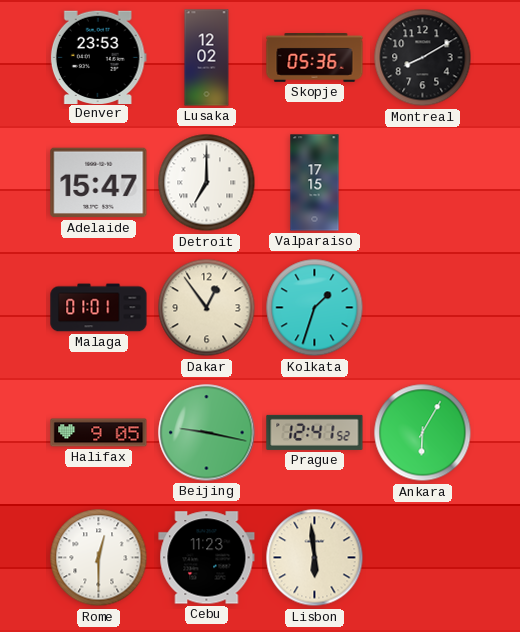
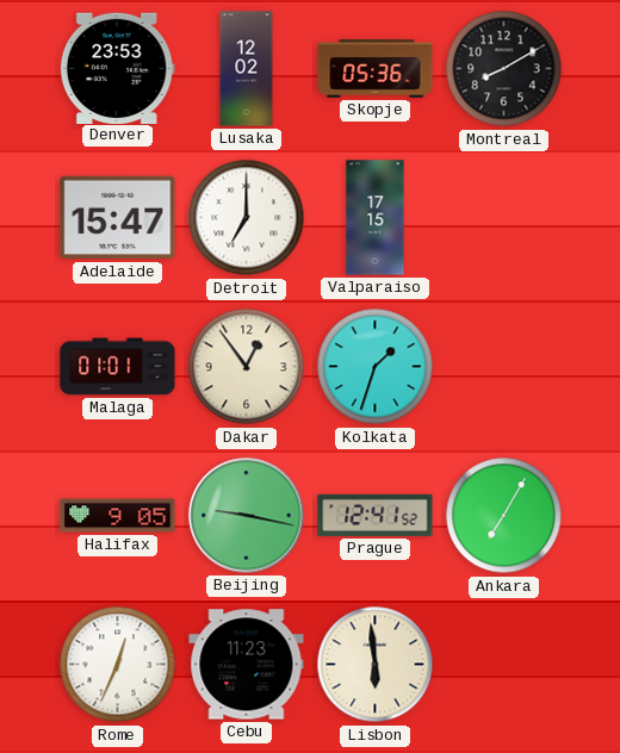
Ankara: 6:05 -> 7:05
Rome: 12:30 -> 12:34
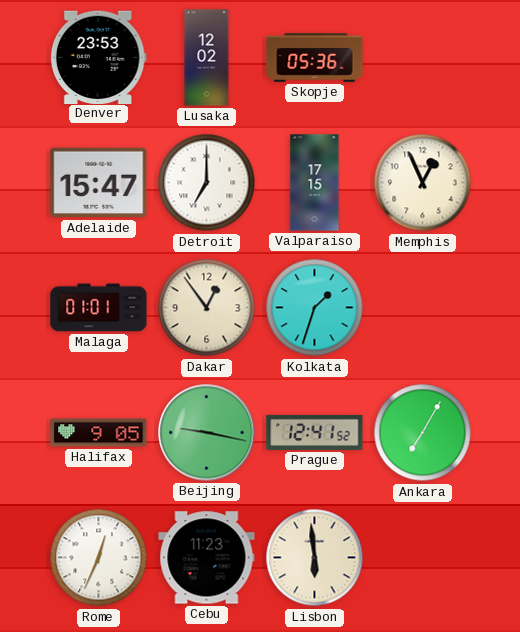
Montreal: 8:10 -> none
Memphis: none -> 12:56
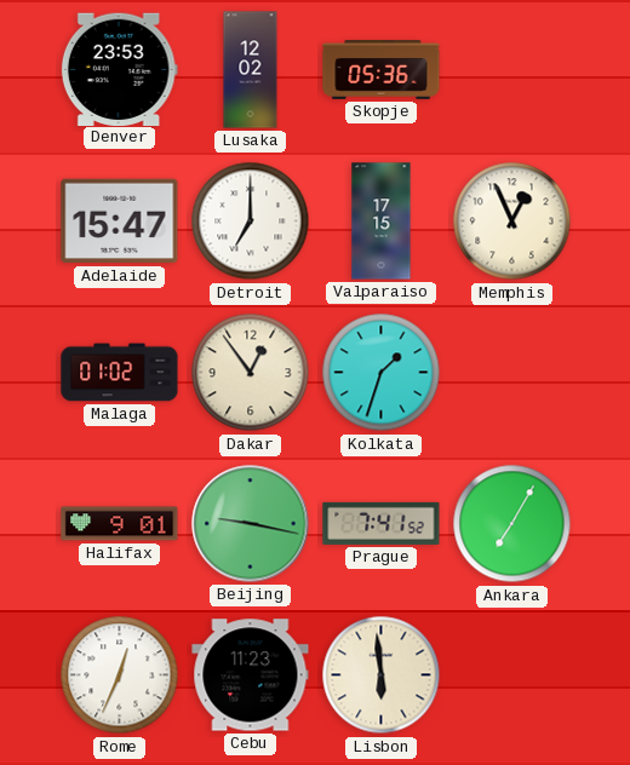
Malaga: 01:01 -> 01:02
Halifax: 9:05 -> 9:01
Prague: 12:41 -> 7:41
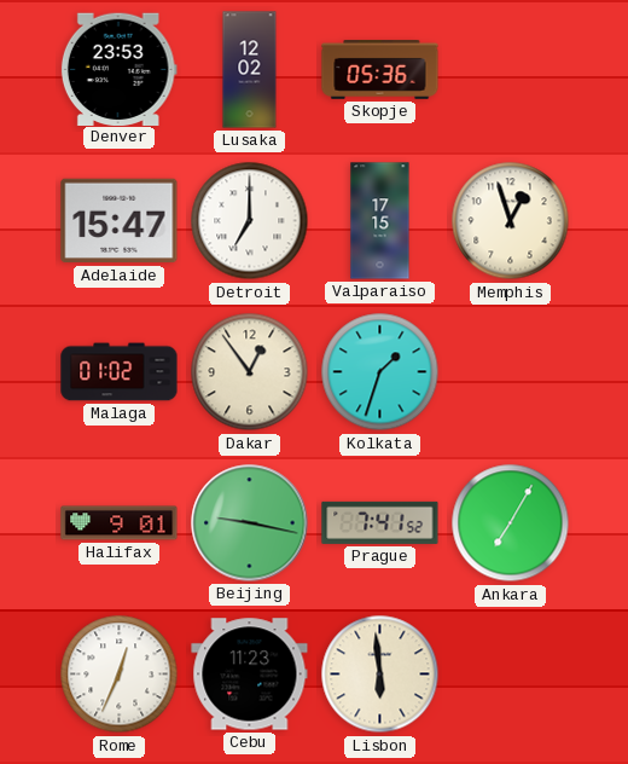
Memphis: 12:56 -> 12:57
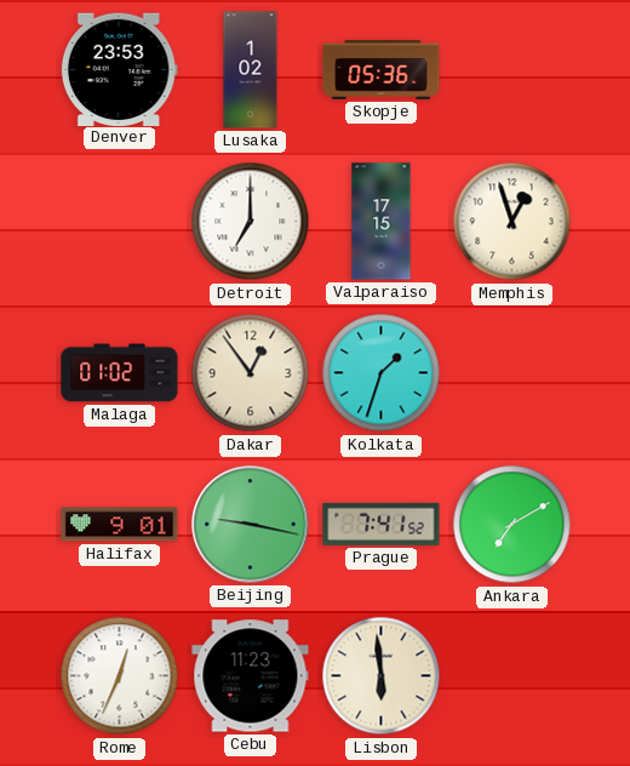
Lusaka: 12:02 -> 1:02
Adelaide: 15:47 -> none
Ankara: 7:05 -> 7:10
